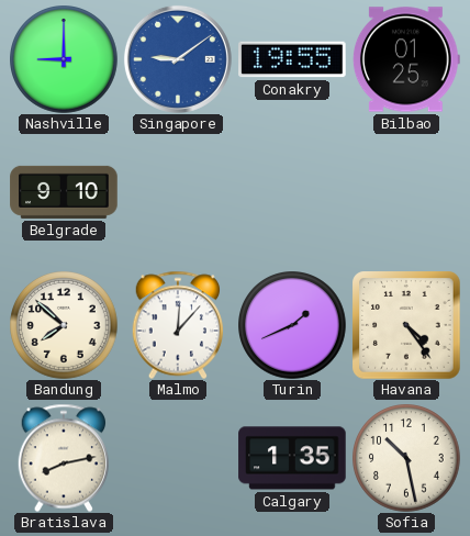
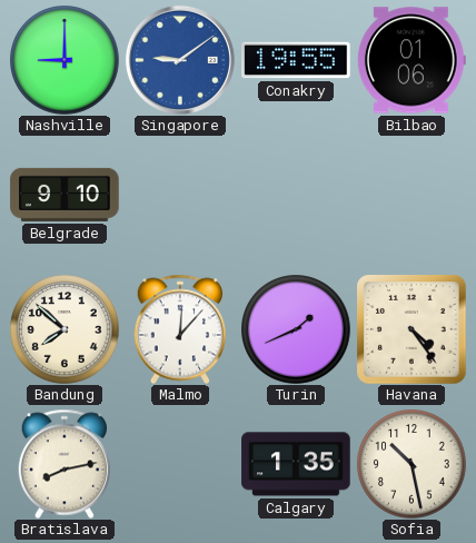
Bilbao: 01:25 -> 01:06
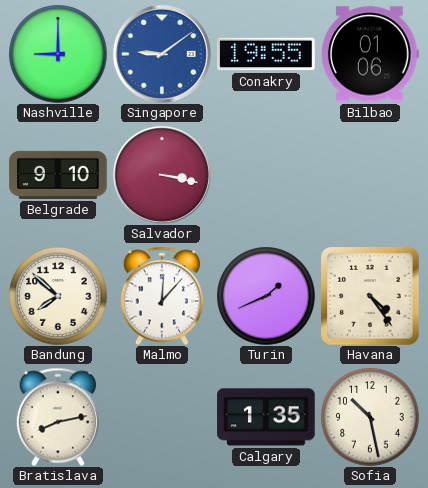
Salvador: none -> 3:17
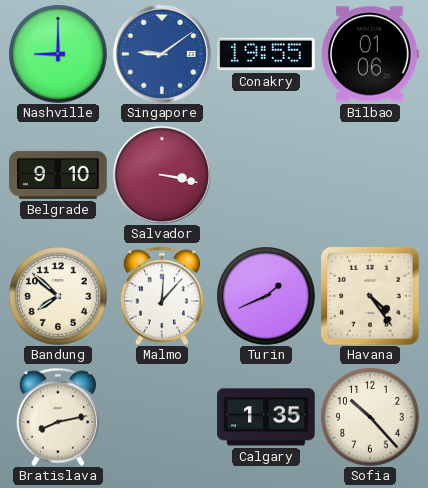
Sofia: 10:28 -> 10:23
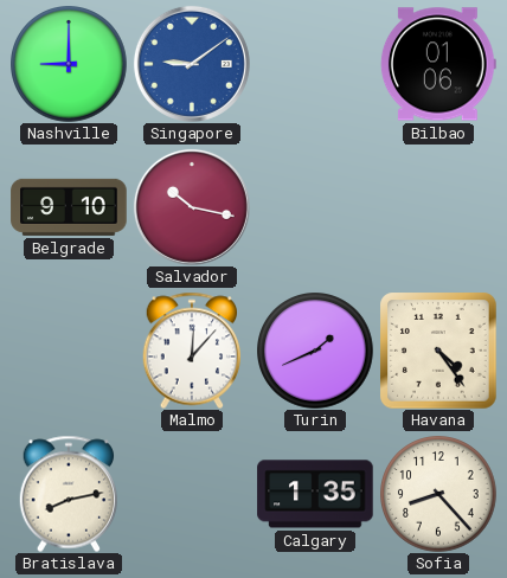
Conakry: 19:55 -> none
Salvador: 3:17 -> 10:17
Bandung: 7:52 -> none
Sofia: 10:23 -> 8:23
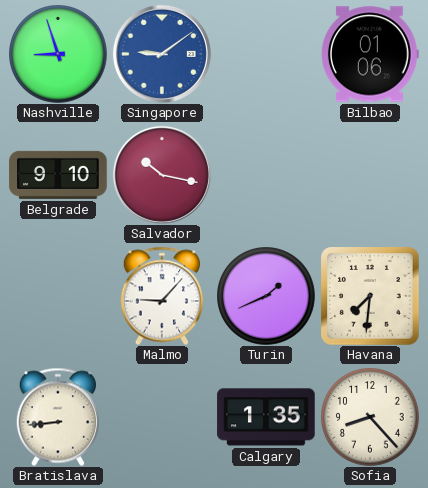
Nashville: 9:00 -> 8:57
Malmo: 12:07 -> 9:07
Havana: 4:24 -> 7:31
Bratislava: 8:13 -> 8:44
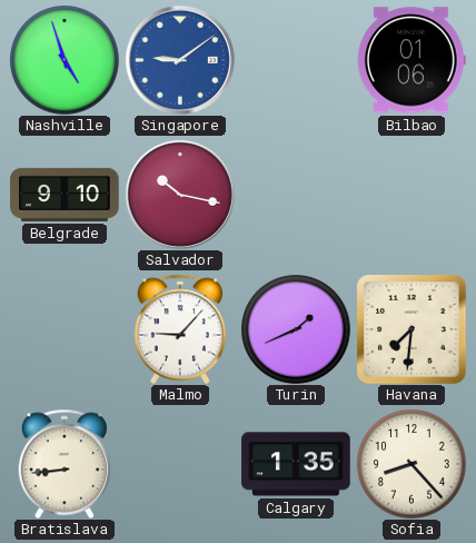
Nashville: 8:57 -> 4:57
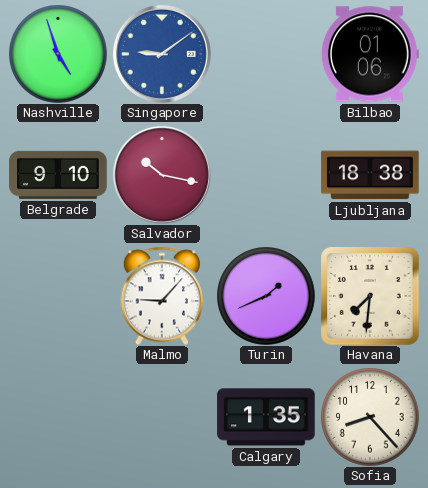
Ljubljana: none -> 18:38
Bratislava: 8:44 -> none
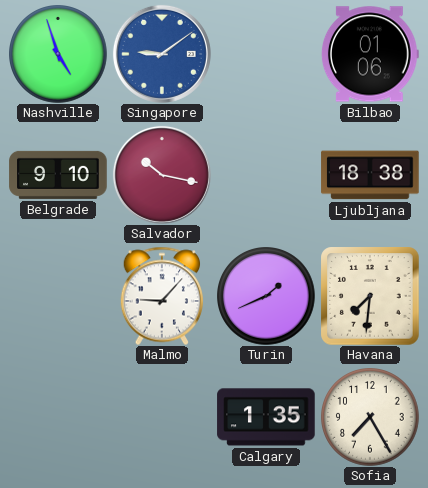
Sofia: 8:23 -> 7:25
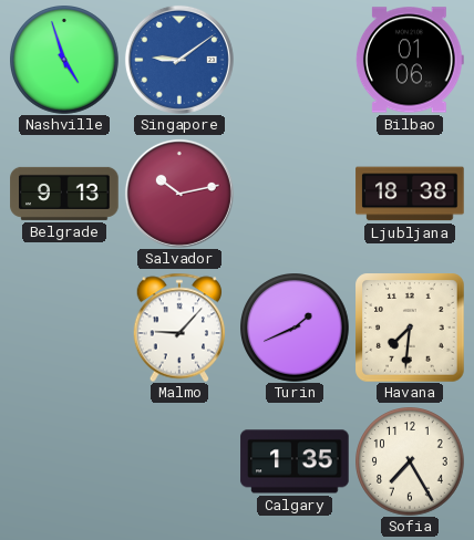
Belgrade: 9:10 -> 9:13
Salvador: 10:17 -> 10:13
